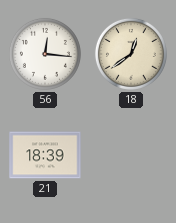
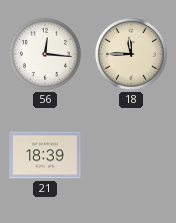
18: 12:39 -> 11:45
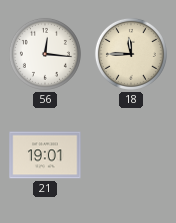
21: 18:39 -> 19:01
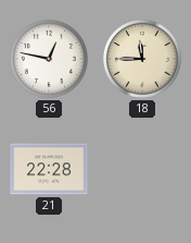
56: 12:16 -> 12:47
21: 19:01 -> 22:28
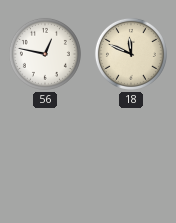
18: 11:45 -> 11:49
21: 22:28 -> none
